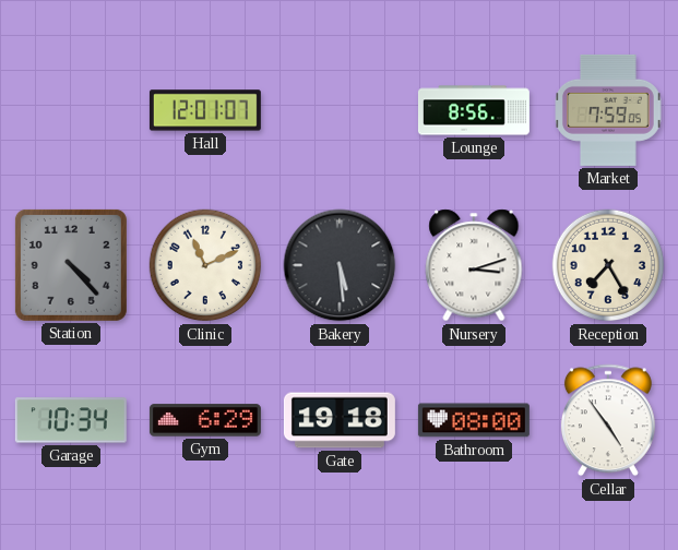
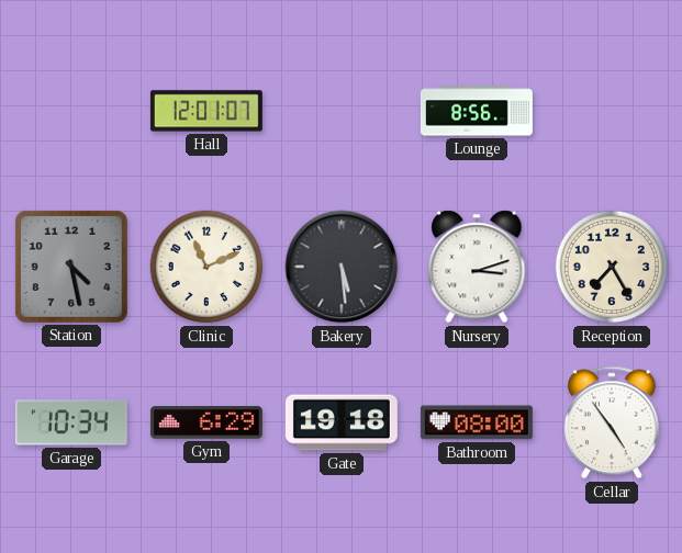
Market: 7:59 -> none
Station: 4:23 -> 4:28
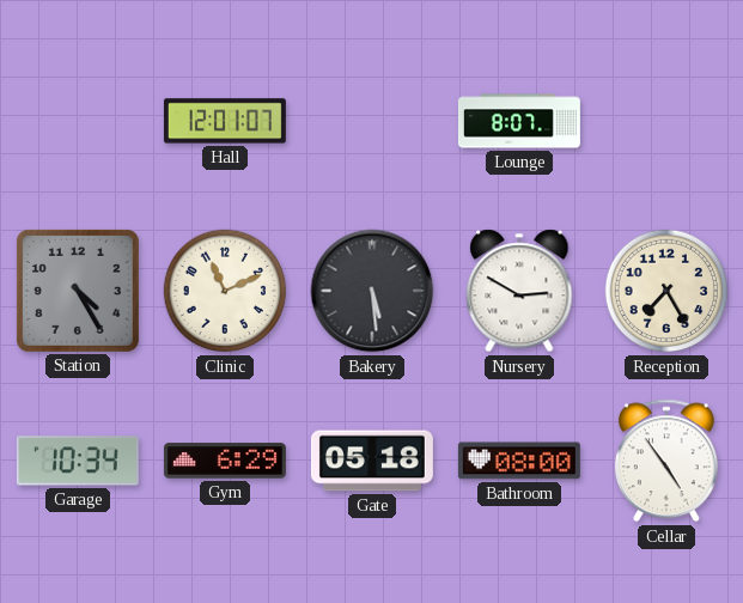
Lounge: 8:56 -> 8:07
Station: 4:28 -> 4:25
Nursery: 3:12 -> 2:50
Gate: 19:18 -> 05:18
